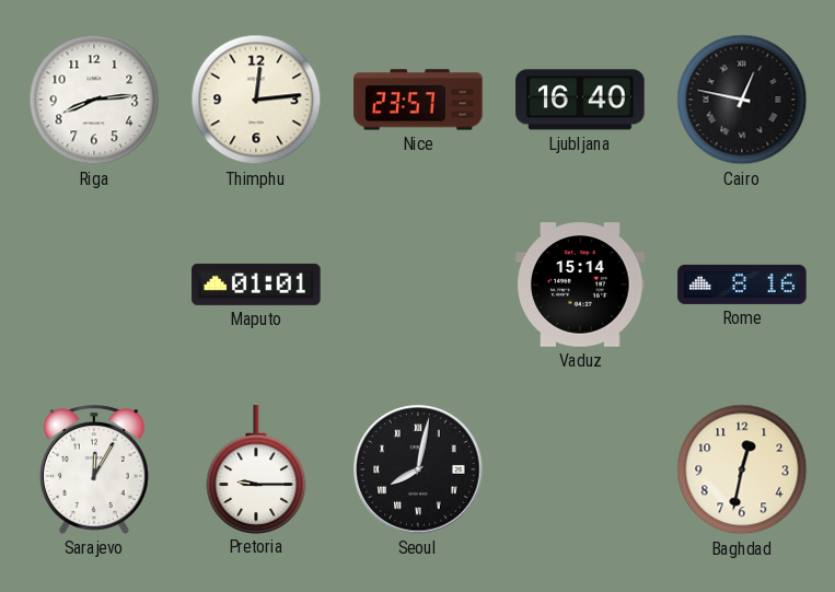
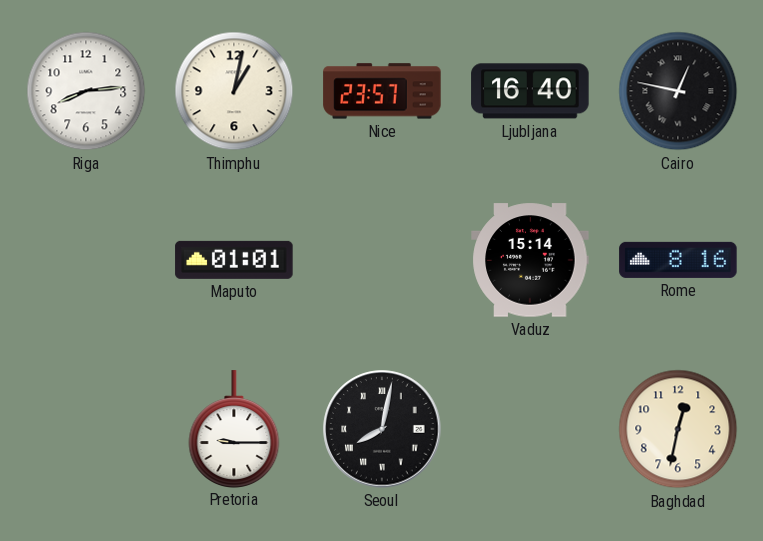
Thimphu: 12:14 -> 1:02
Sarajevo: 12:05 -> none
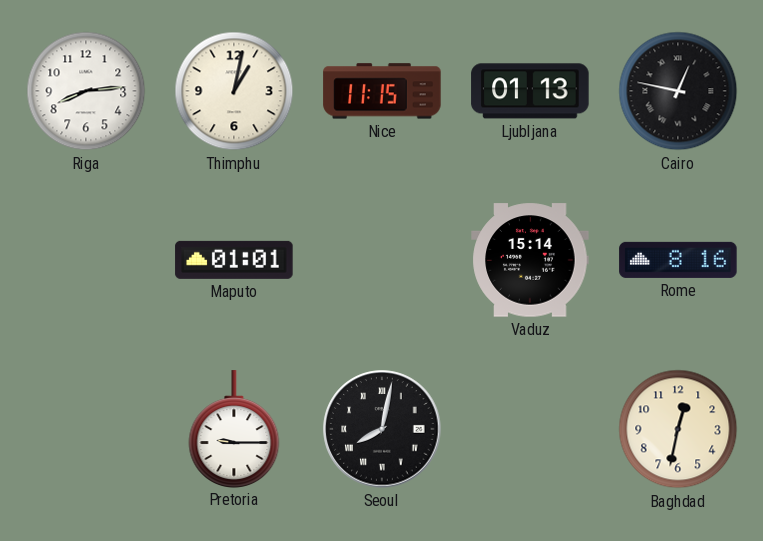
Nice: 23:57 -> 11:15
Ljubljana: 16:40 -> 01:13
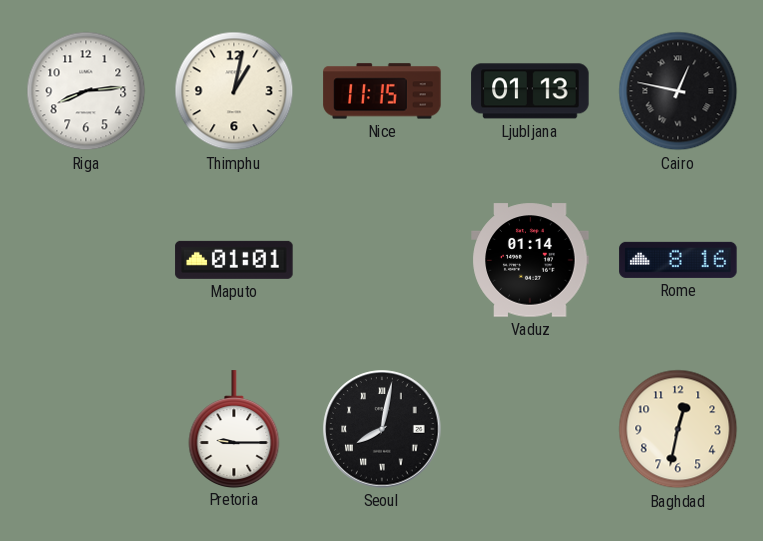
Vaduz: 15:14 -> 01:14
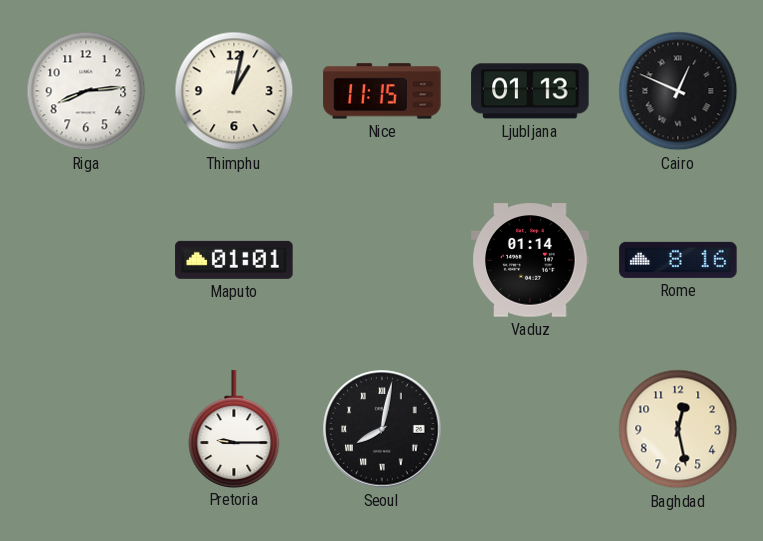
Cairo: 12:47 -> 12:49
Baghdad: 12:32 -> 12:28
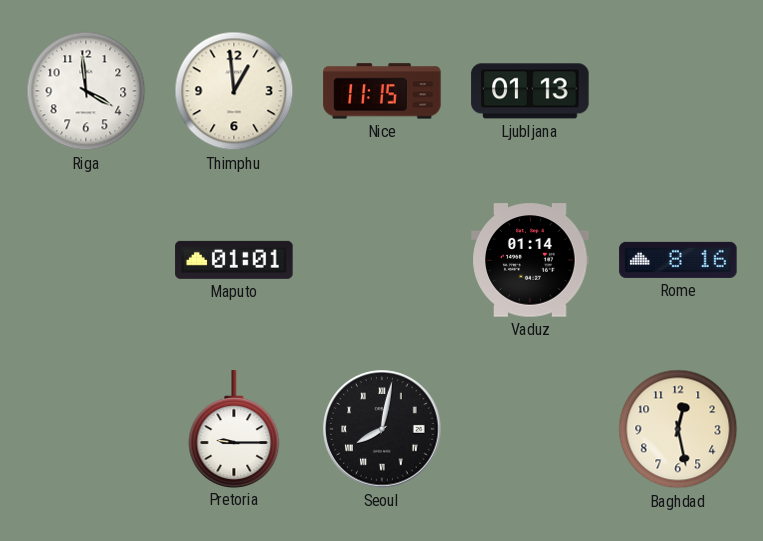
Riga: 8:14 -> 3:59
Thimphu: 1:02 -> 12:59
Cairo: 12:49 -> none
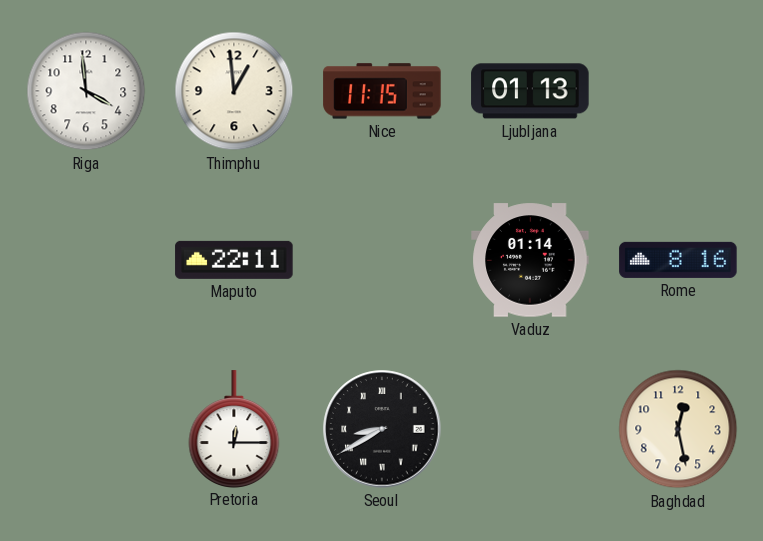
Maputo: 01:01 -> 22:11
Pretoria: 9:15 -> 12:15
Seoul: 8:02 -> 8:40
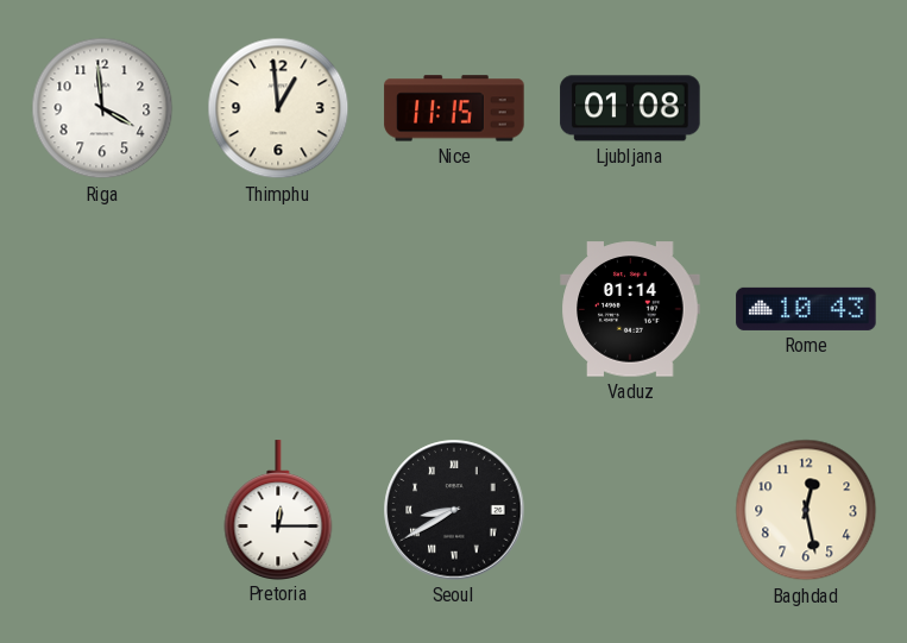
Ljubljana: 01:13 -> 01:08
Maputo: 22:11 -> none
Rome: 8:16 -> 10:43
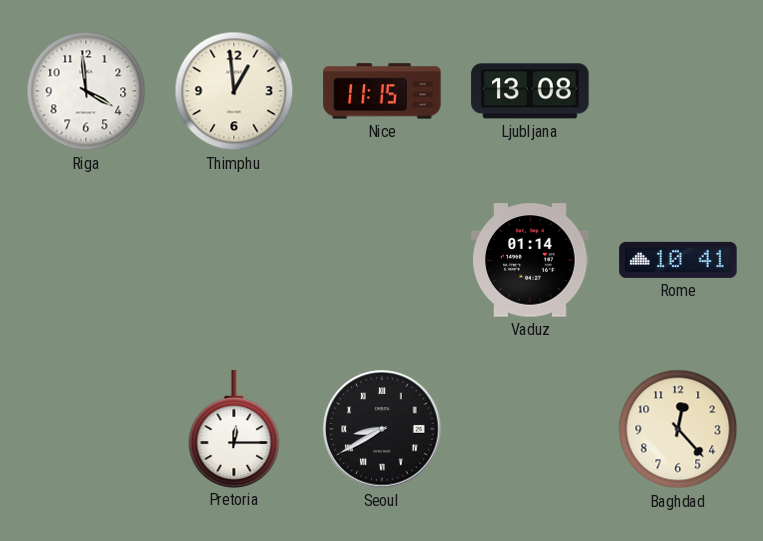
Ljubljana: 01:08 -> 13:08
Rome: 10:43 -> 10:41
Baghdad: 12:28 -> 12:23
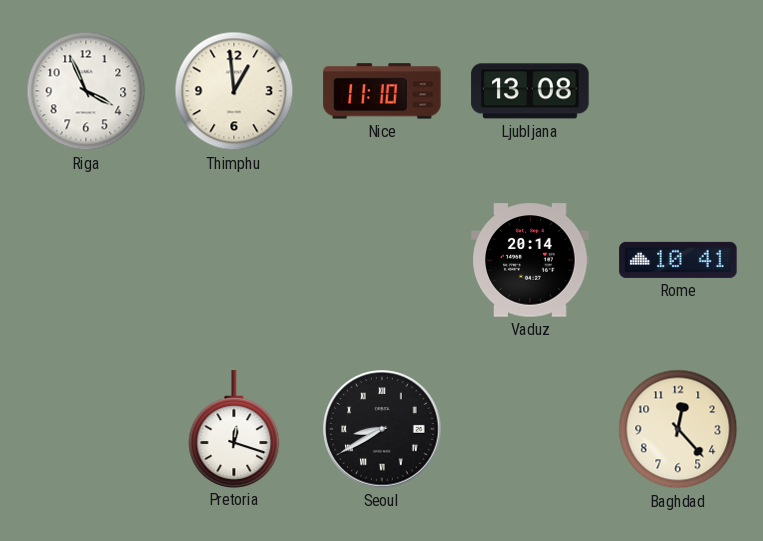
Riga: 3:59 -> 3:56
Nice: 11:15 -> 11:10
Vaduz: 01:14 -> 20:14
Pretoria: 12:15 -> 12:18
